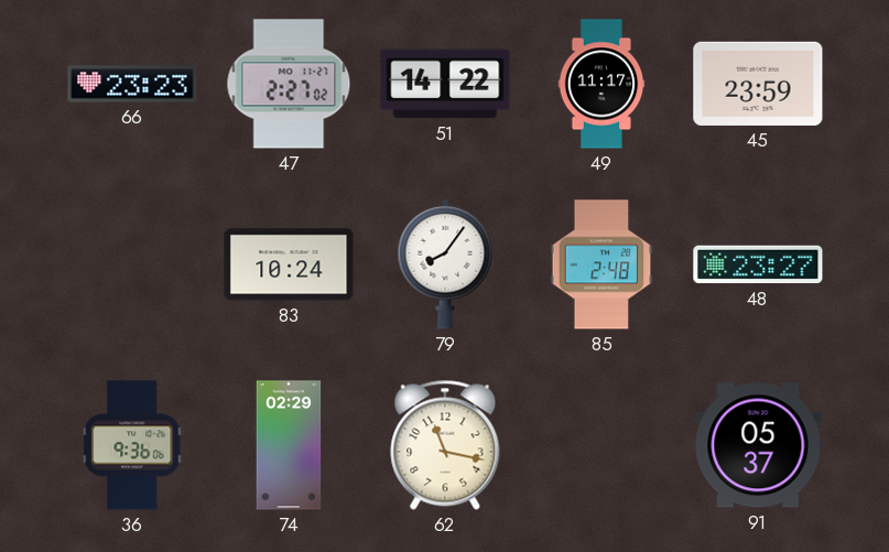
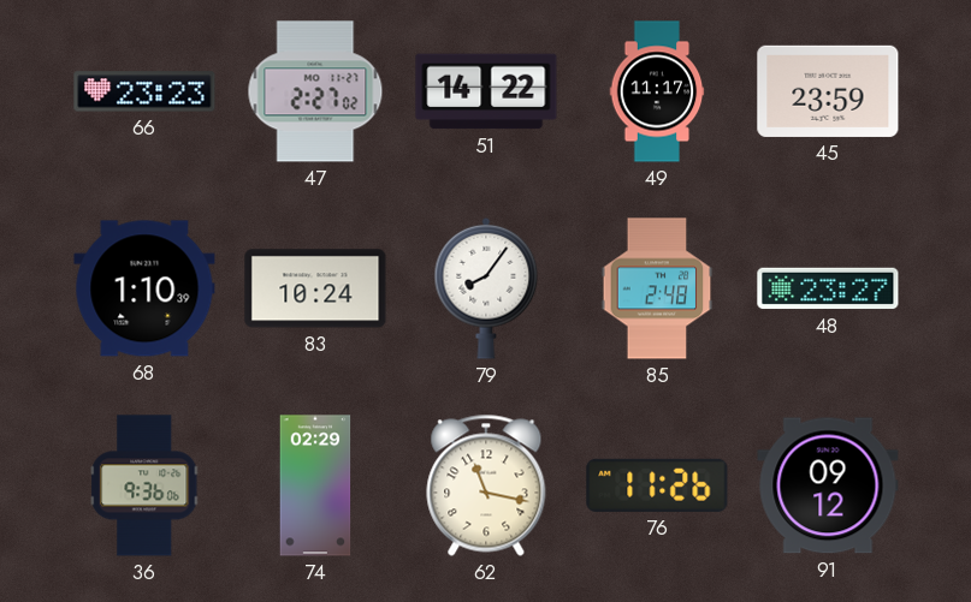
68: none -> 1:10
76: none -> 11:26
91: 05:37 -> 09:12
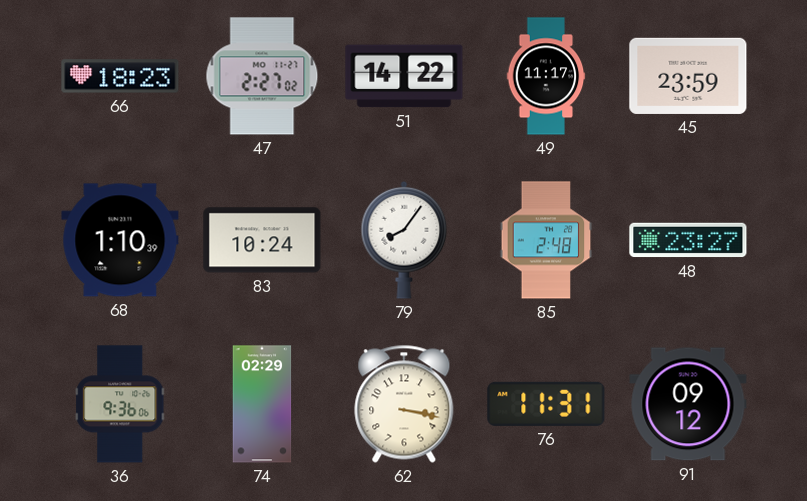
66: 23:23 -> 18:23
62: 11:17 -> 3:17
76: 11:26 -> 11:31
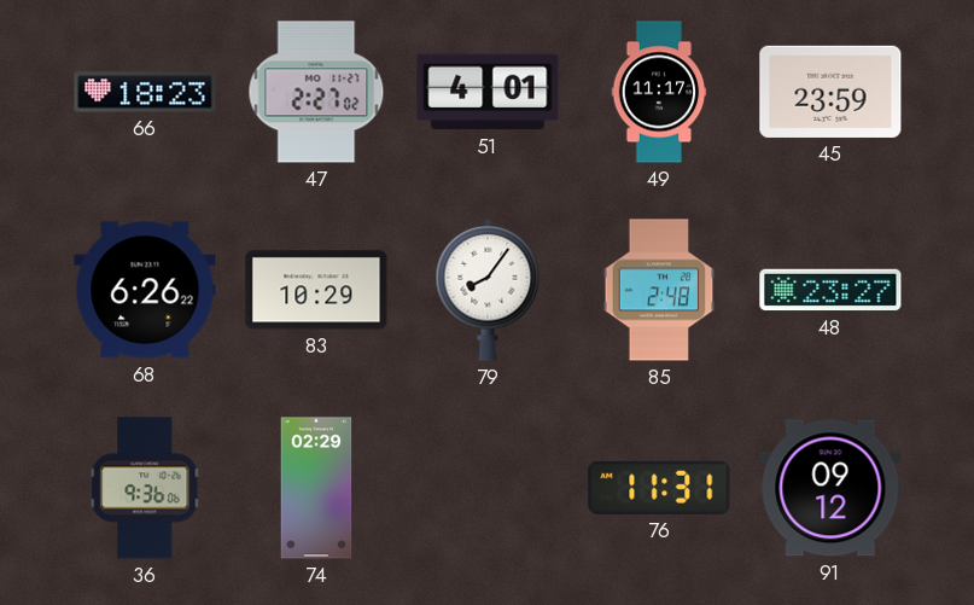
51: 14:22 -> 4:01
68: 1:10 -> 6:26
83: 10:24 -> 10:29
62: 3:17 -> none
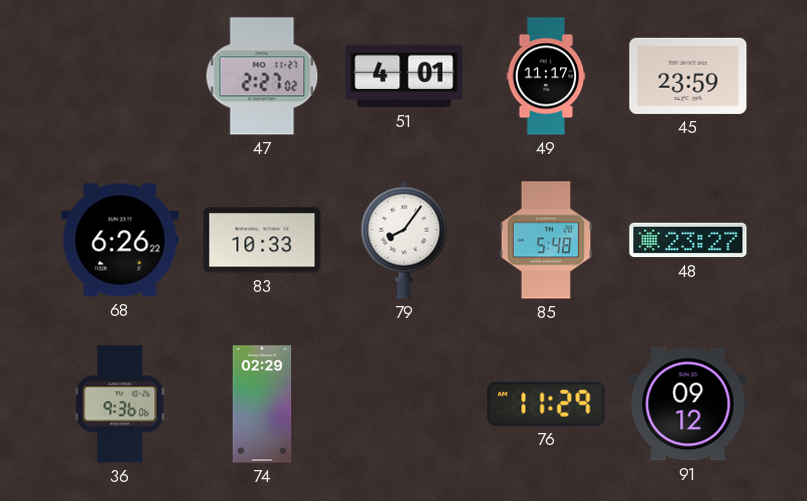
66: 18:23 -> none
83: 10:29 -> 10:33
85: 2:48 -> 5:48
76: 11:31 -> 11:29
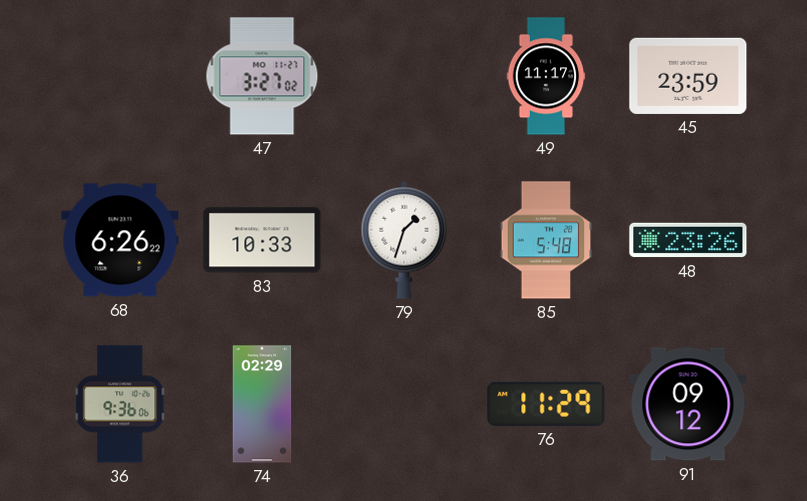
47: 2:27 -> 3:27
51: 4:01 -> none
79: 8:06 -> 1:33
48: 23:27 -> 23:26
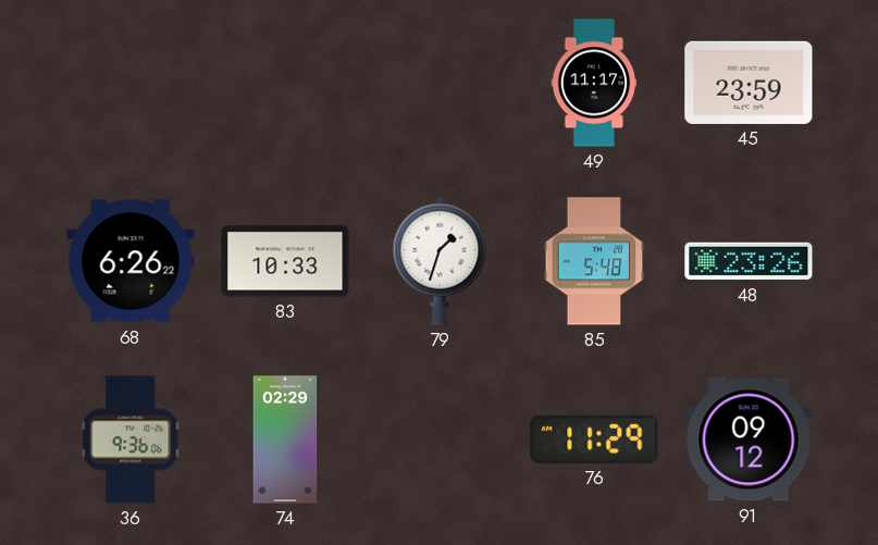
47: 3:27 -> none
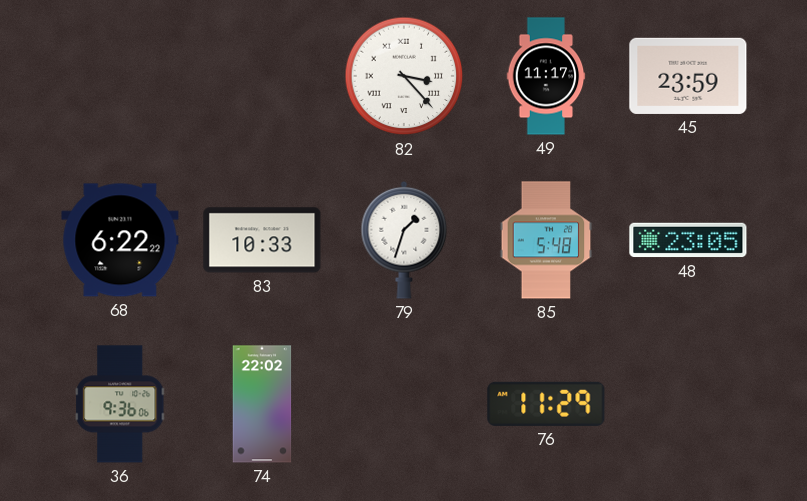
82: none -> 3:23
68: 6:26 -> 6:22
48: 23:26 -> 23:05
74: 02:29 -> 22:02
91: 09:12 -> none
